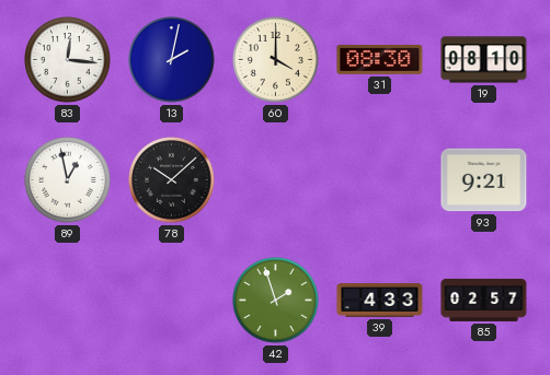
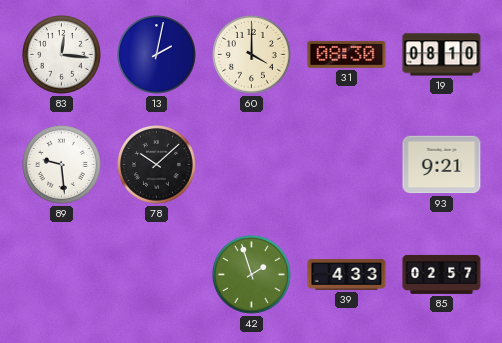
89: 12:58 -> 9:29
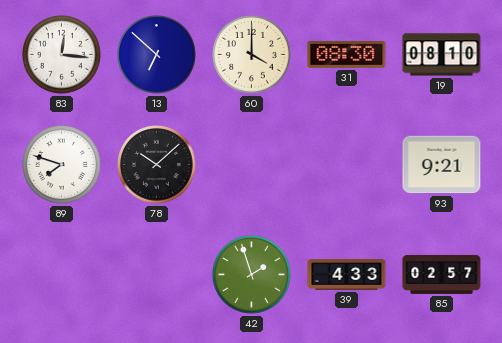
13: 2:02 -> 6:52
89: 9:29 -> 7:48
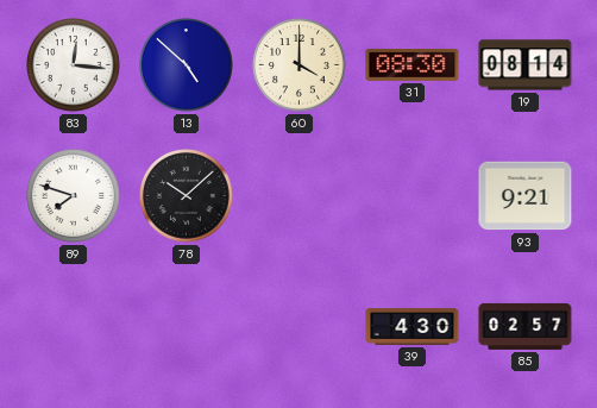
13: 6:52 -> 4:52
19: 08:10 -> 08:14
42: 1:57 -> none
39: 4:33 -> 4:30
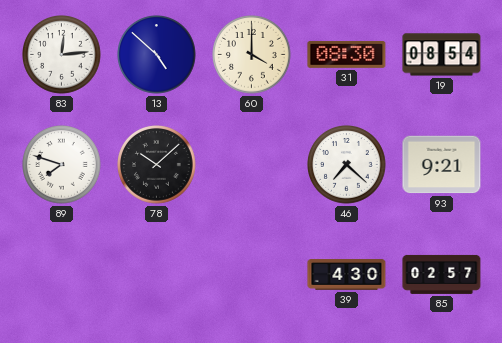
83: 12:16 -> 12:14
19: 08:14 -> 08:54
46: none -> 7:22
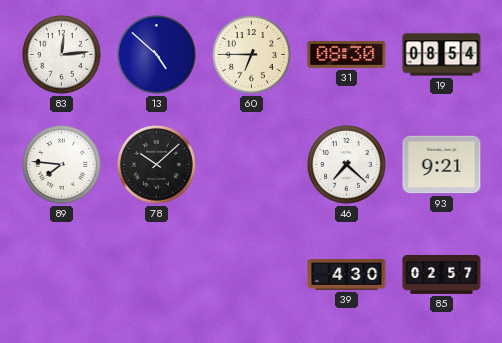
60: 4:00 -> 6:45
89: 7:48 -> 7:46
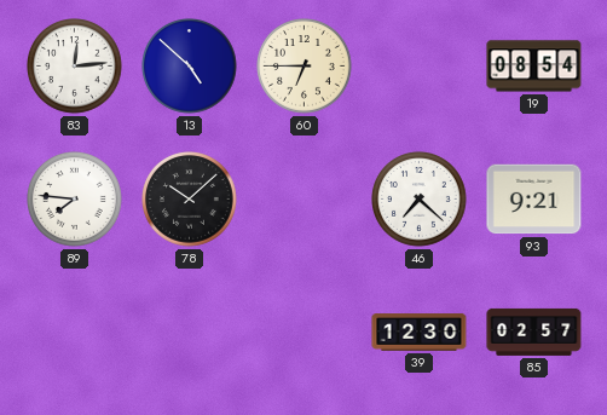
31: 08:30 -> none
39: 4:30 -> 12:30
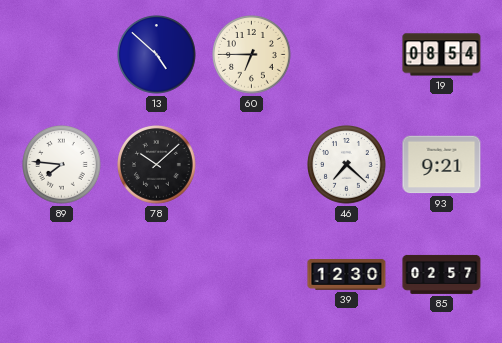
83: 12:14 -> none
